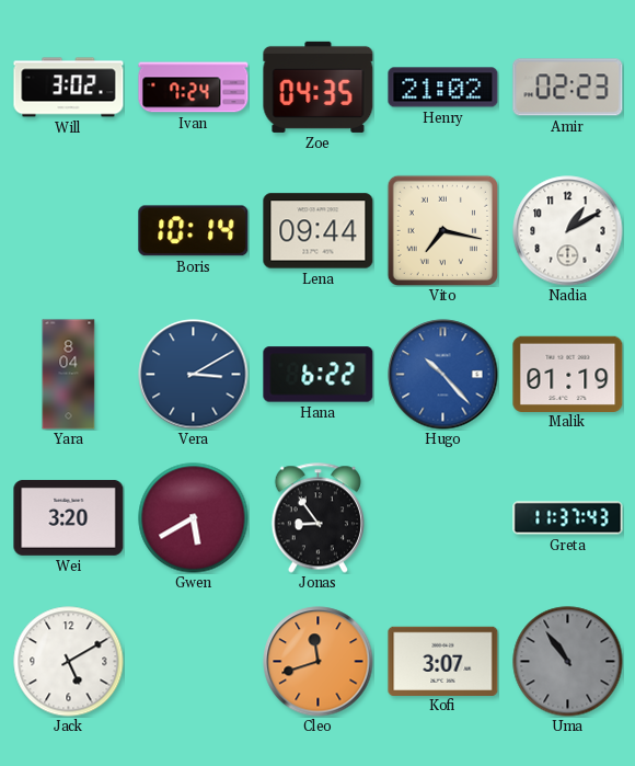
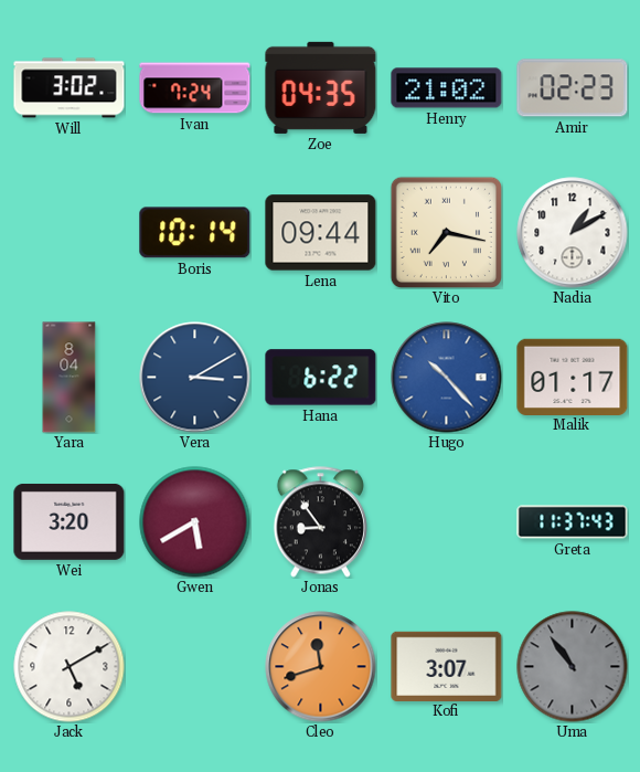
Malik: 01:19 -> 01:17
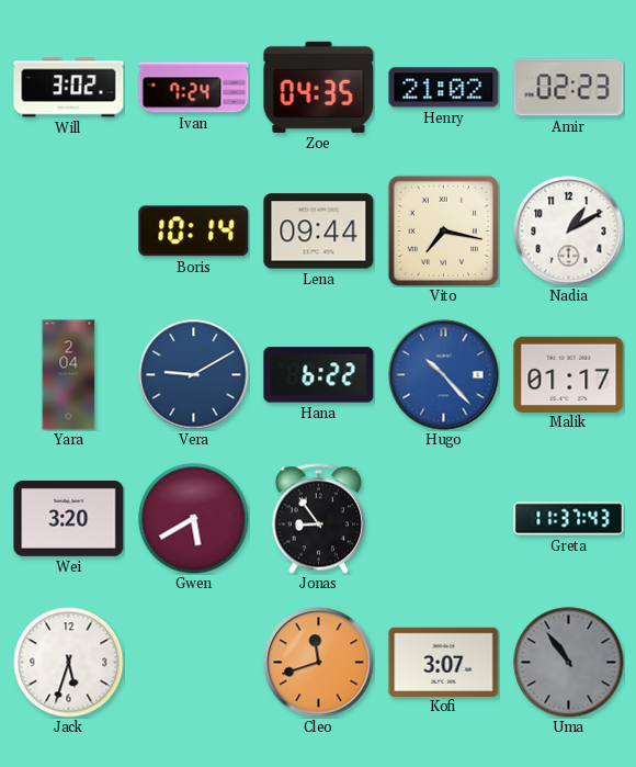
Yara: 8:04 -> 2:04
Vera: 3:10 -> 9:10
Jack: 5:10 -> 5:33
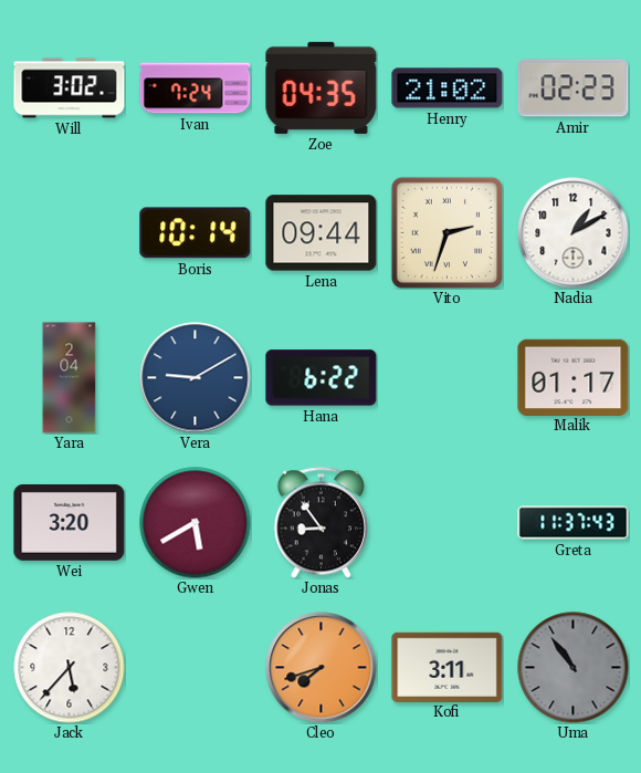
Vito: 7:17 -> 2:33
Hugo: 10:23 -> none
Jack: 5:33 -> 5:37
Cleo: 11:42 -> 7:42
Kofi: 3:07 -> 3:11
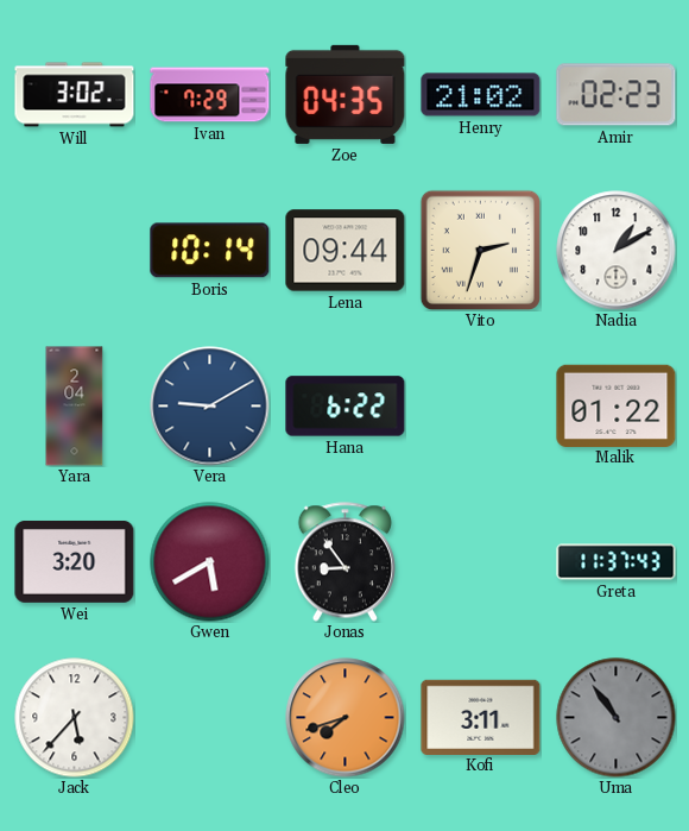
Ivan: 7:24 -> 7:29
Malik: 01:17 -> 01:22
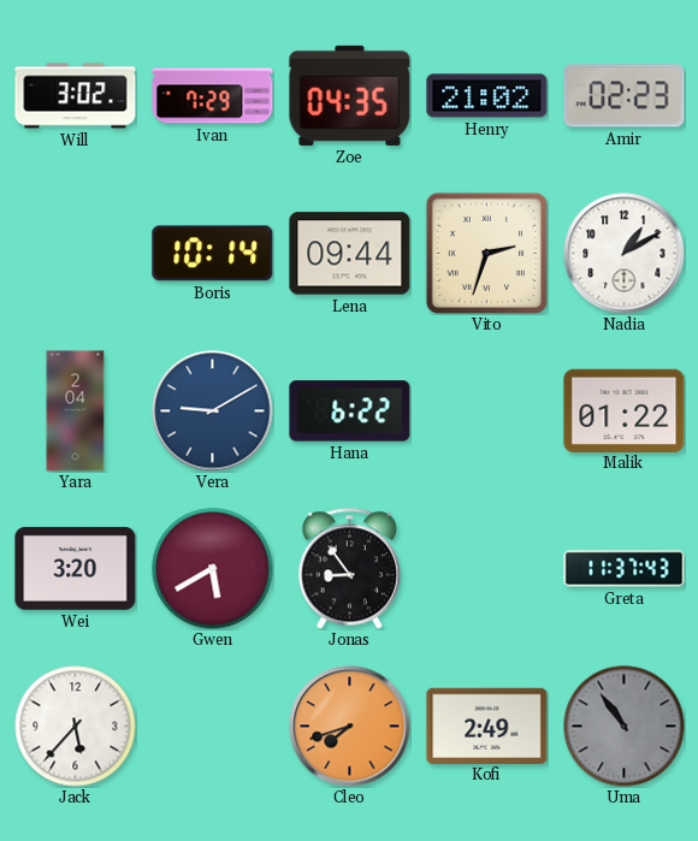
Kofi: 3:11 -> 2:49
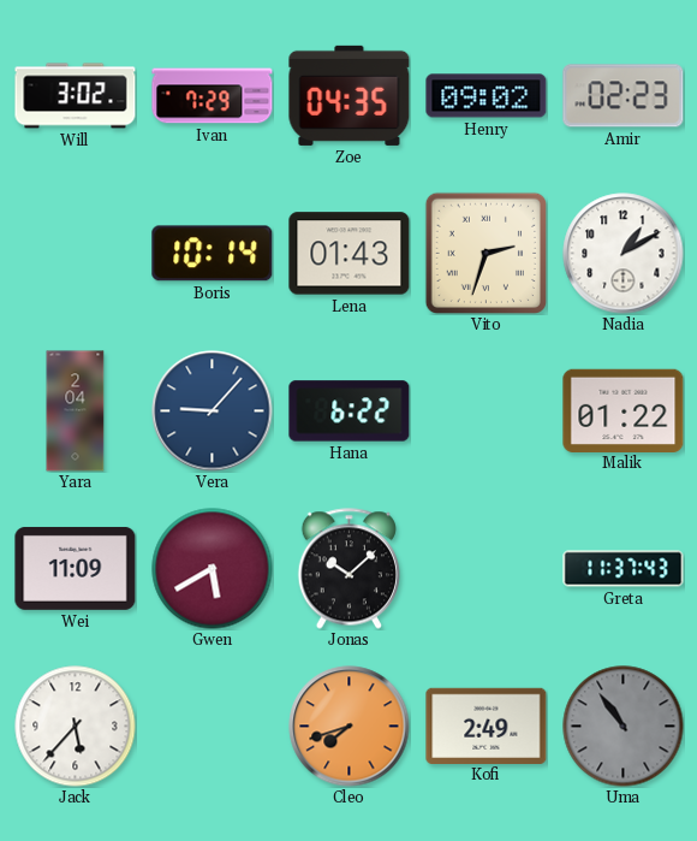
Henry: 21:02 -> 09:02
Lena: 09:44 -> 01:43
Vera: 9:10 -> 9:07
Wei: 3:20 -> 11:09
Jonas: 8:54 -> 10:08
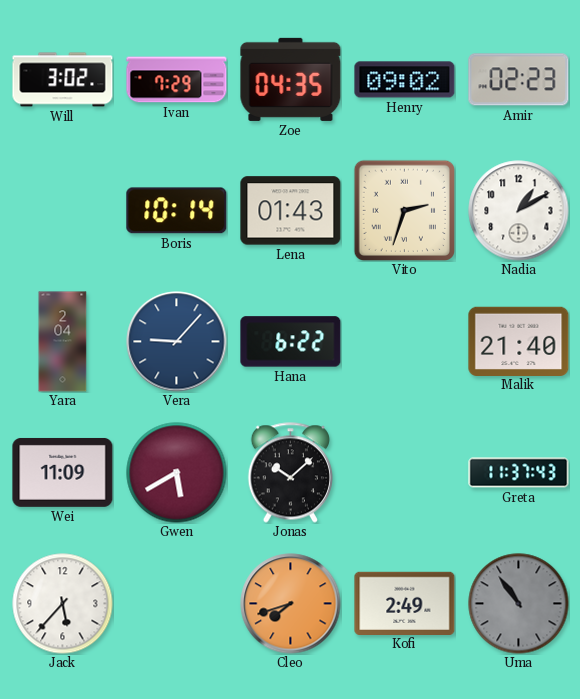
Malik: 01:22 -> 21:40
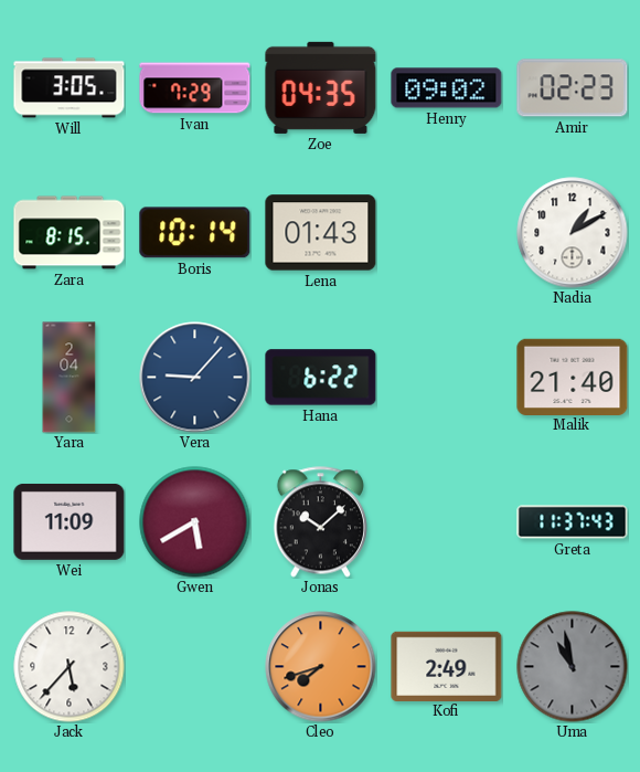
Will: 3:02 -> 3:05
Zara: none -> 8:15
Vito: 2:33 -> none
Uma: 10:54 -> 10:58
